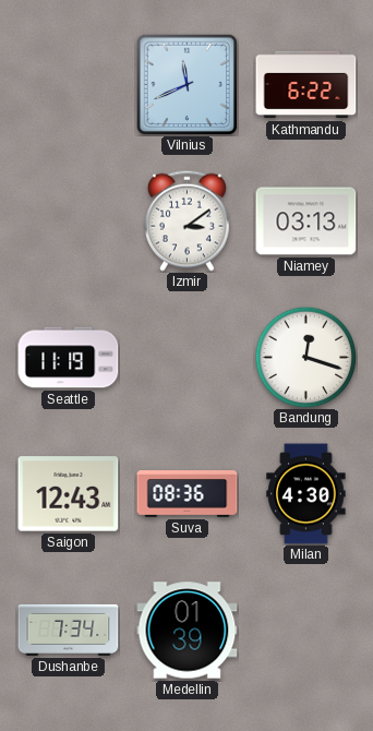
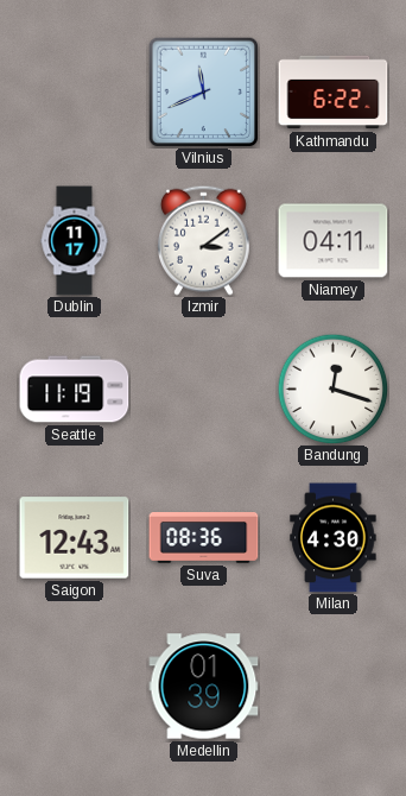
Dublin: none -> 11:17
Niamey: 03:13 -> 04:11
Dushanbe: 7:34 -> none
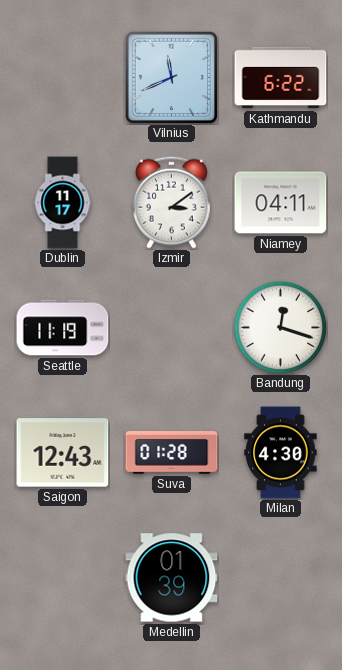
Suva: 08:36 -> 01:28
